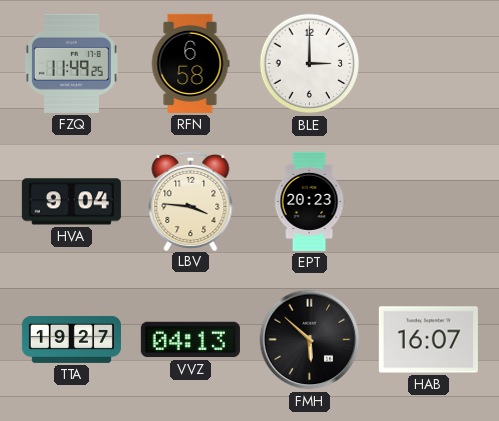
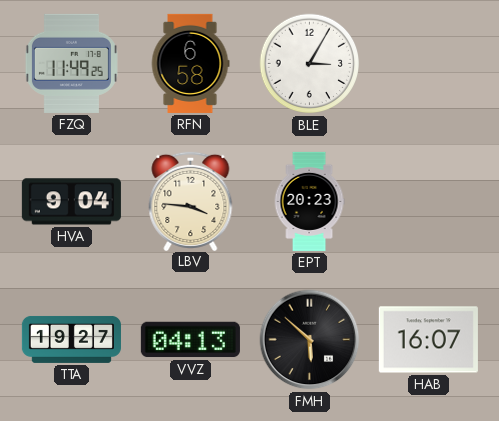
BLE: 3:00 -> 3:05
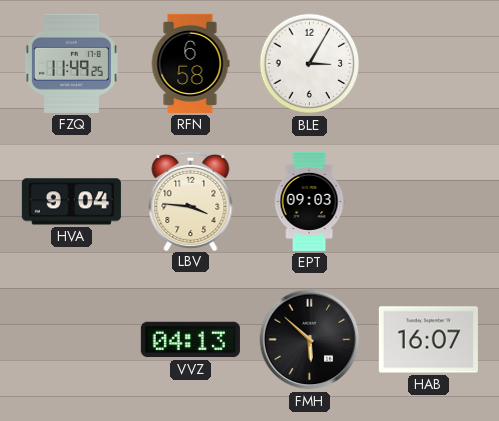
EPT: 20:23 -> 09:03
TTA: 19:27 -> none
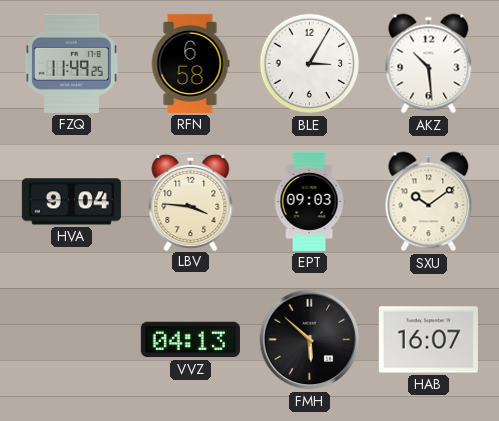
AKZ: none -> 10:29
SXU: none -> 10:09
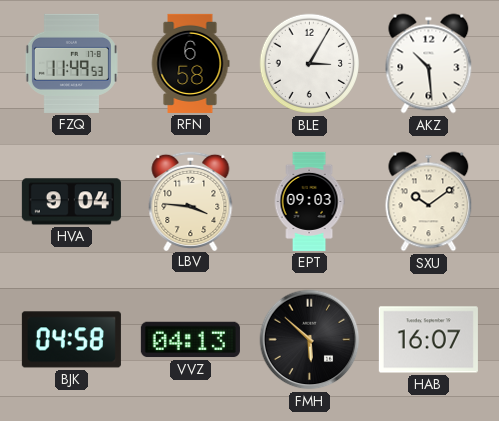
FZQ: 11:49:25 -> 11:49:53
BJK: none -> 04:58
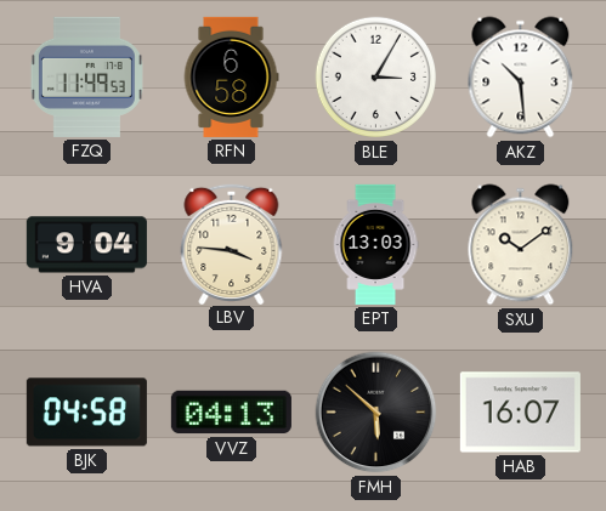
EPT: 09:03 -> 13:03
